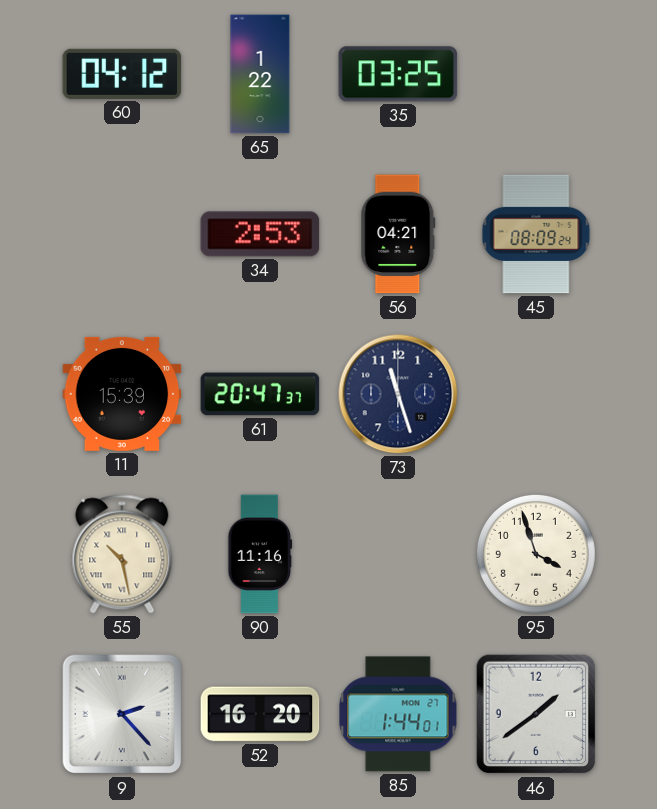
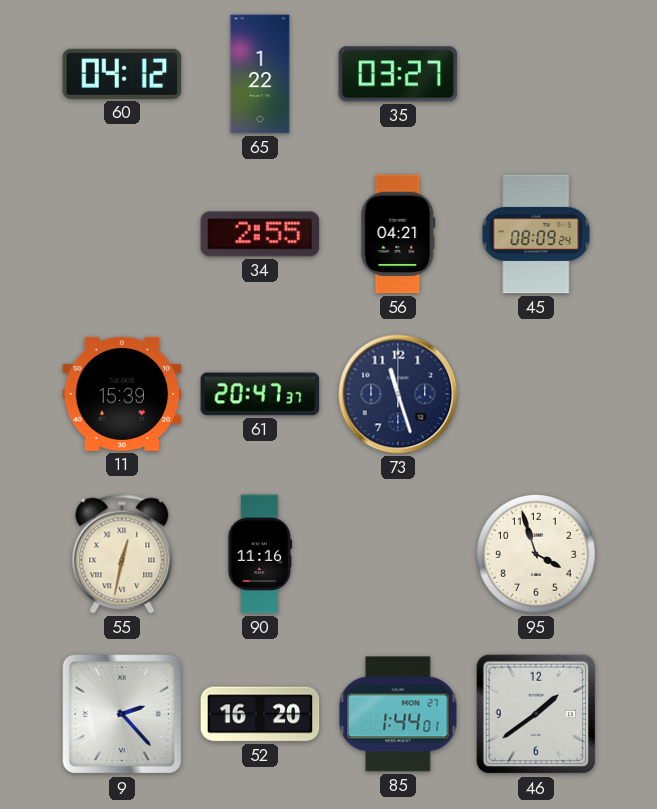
35: 03:25 -> 03:27
34: 2:53 -> 2:55
55: 10:28 -> 12:32
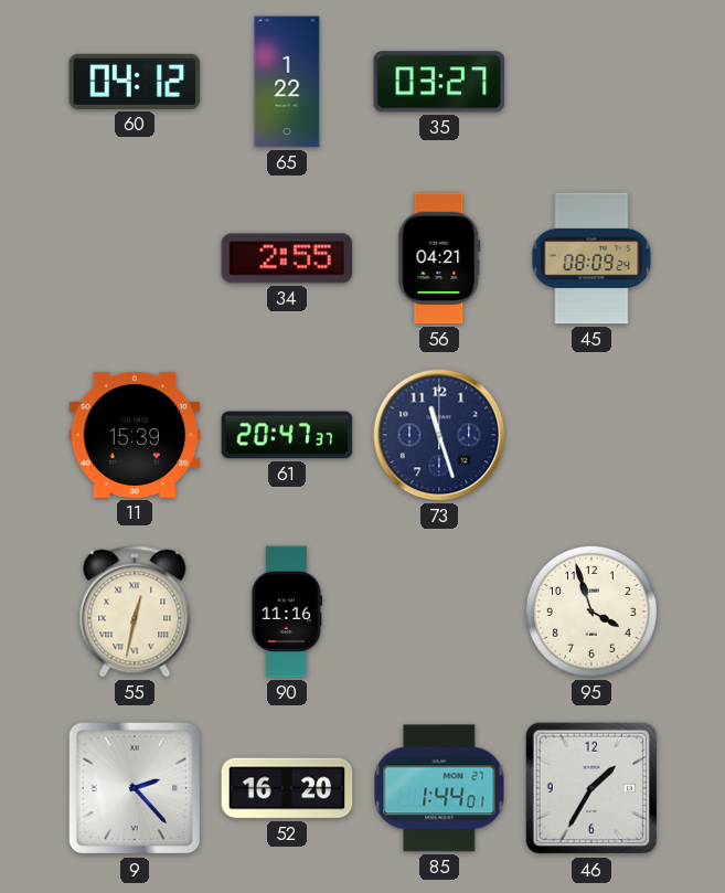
46: 1:39 -> 1:35
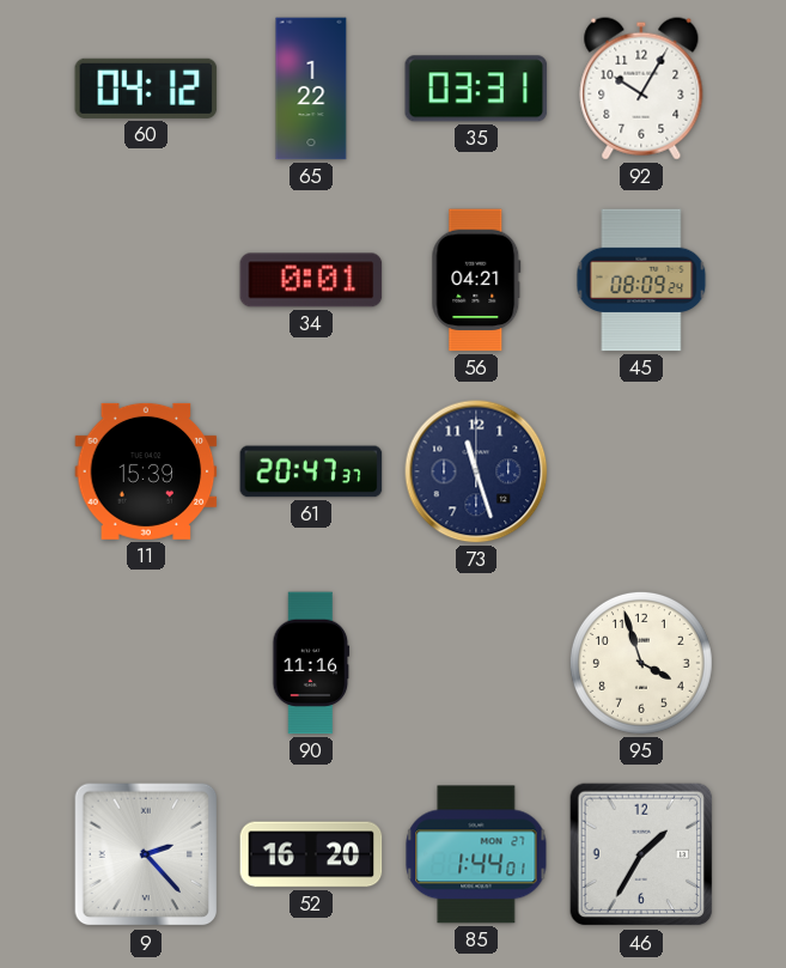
35: 03:27 -> 03:31
92: none -> 10:05
34: 2:55 -> 0:01
55: 12:32 -> none
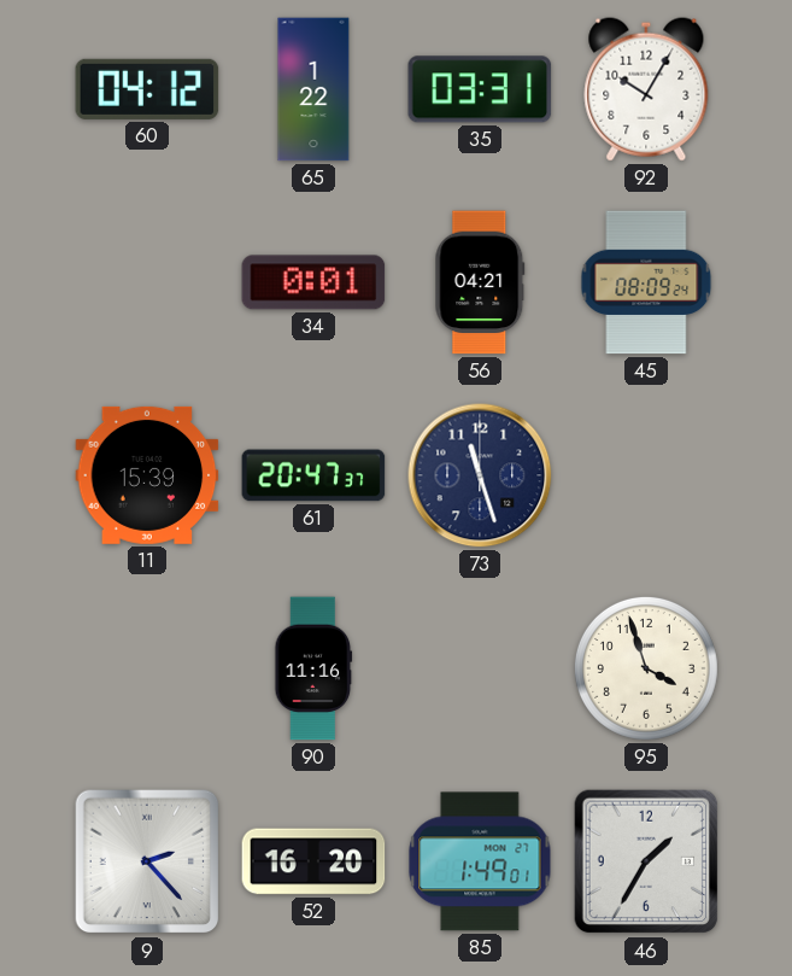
85: 1:44 -> 1:49
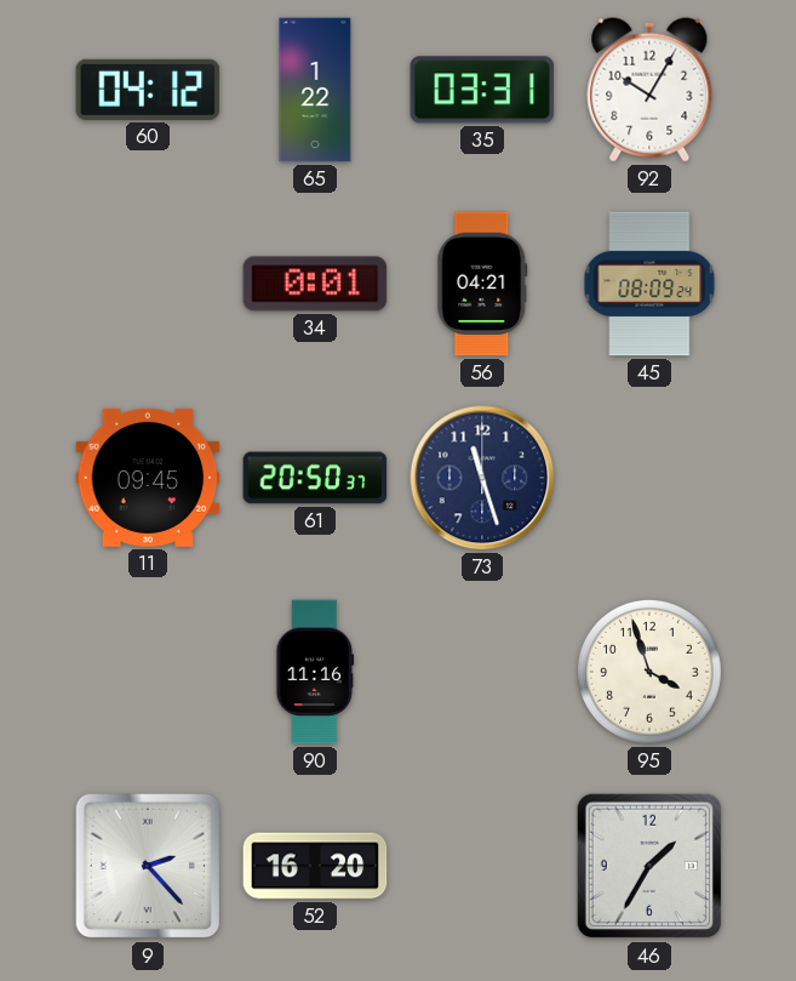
11: 15:39 -> 09:45
61: 20:47 -> 20:50
85: 1:49 -> none
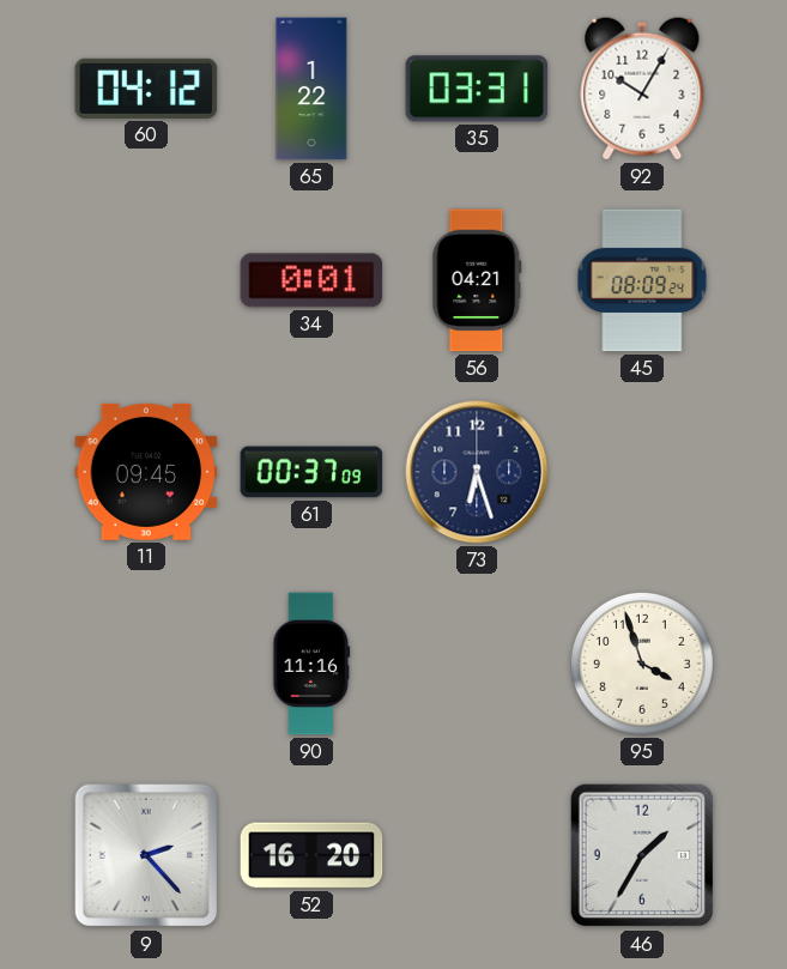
61: 20:50 -> 00:37
73: 11:27 -> 6:27
